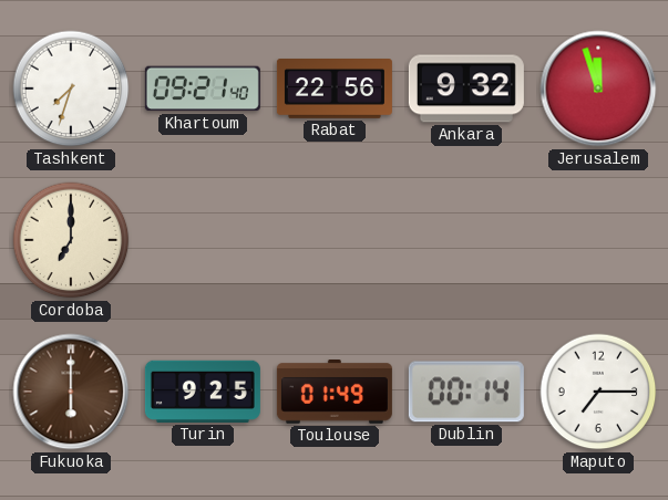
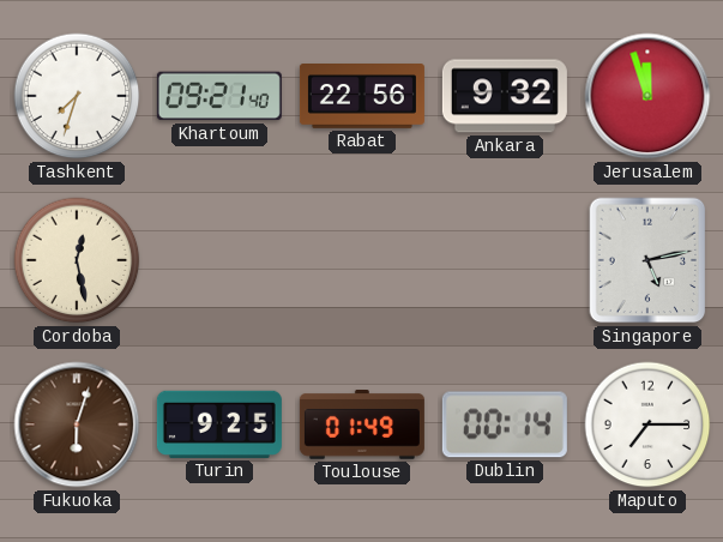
Cordoba: 7:00 -> 12:28
Singapore: none -> 5:13
Fukuoka: 6:00 -> 6:03
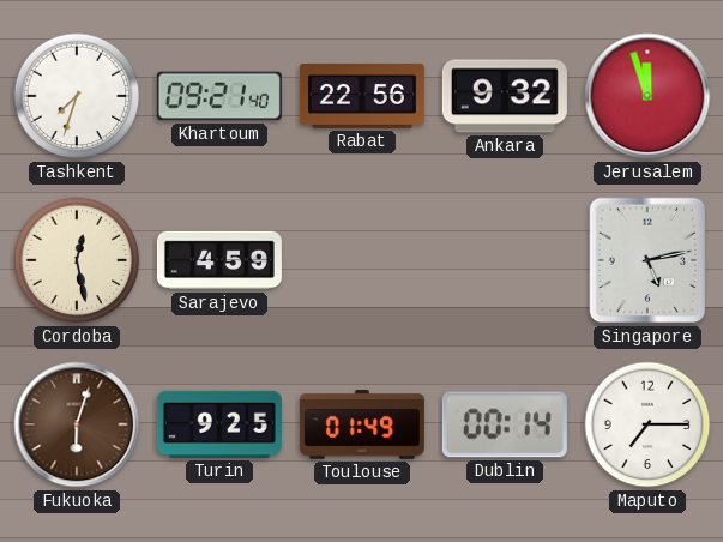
Sarajevo: none -> 4:59
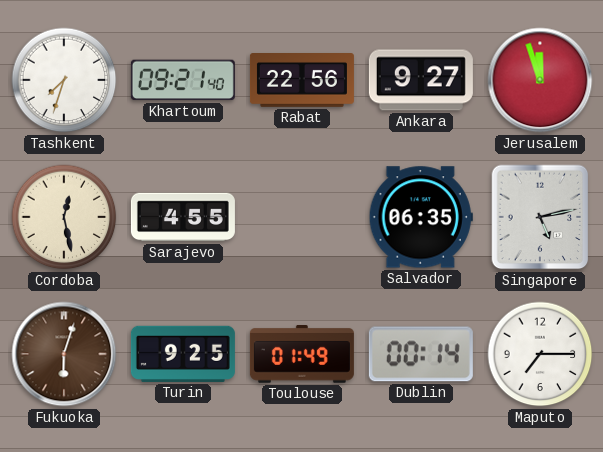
Ankara: 9:32 -> 9:27
Sarajevo: 4:59 -> 4:55
Salvador: none -> 06:35
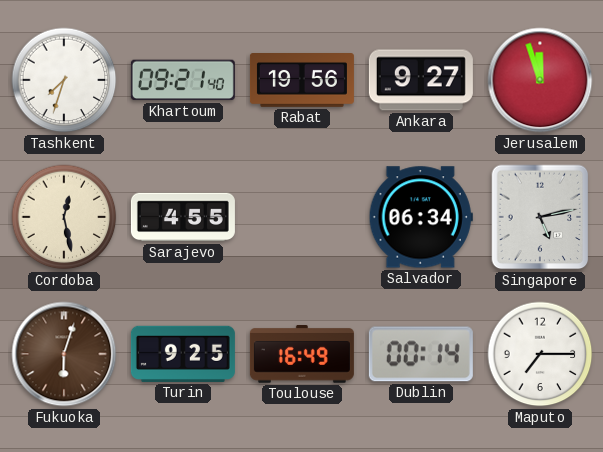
Rabat: 22:56 -> 19:56
Salvador: 06:35 -> 06:34
Toulouse: 01:49 -> 16:49
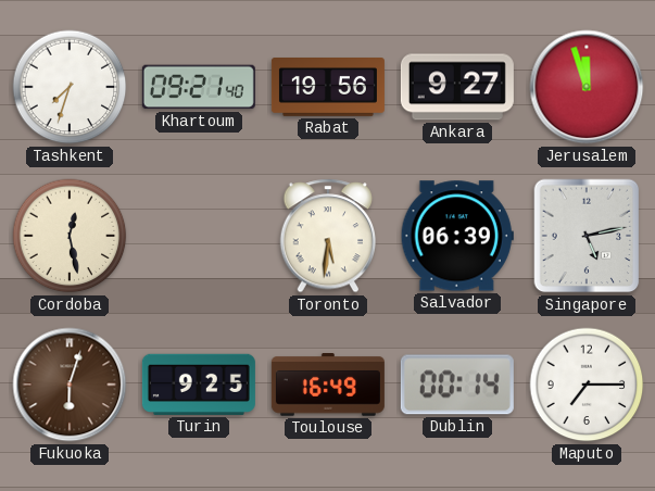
Sarajevo: 4:55 -> none
Toronto: none -> 5:31
Salvador: 06:34 -> 06:39
